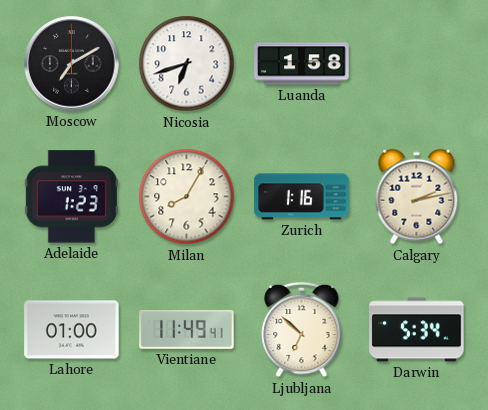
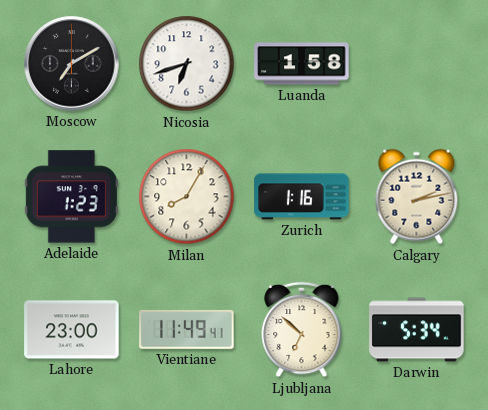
Lahore: 01:00 -> 23:00
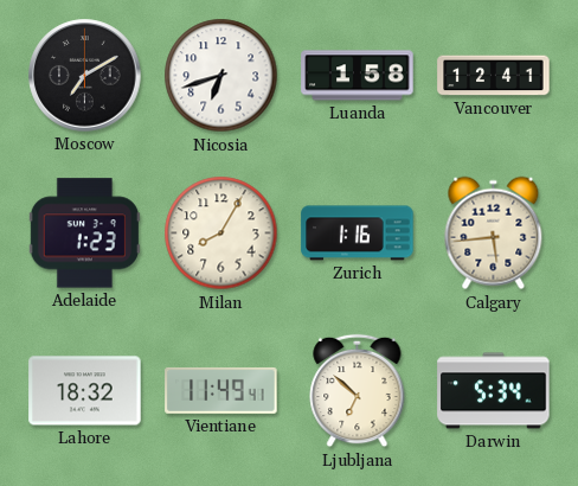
Vancouver: none -> 12:41
Calgary: 2:13 -> 5:44
Lahore: 23:00 -> 18:32
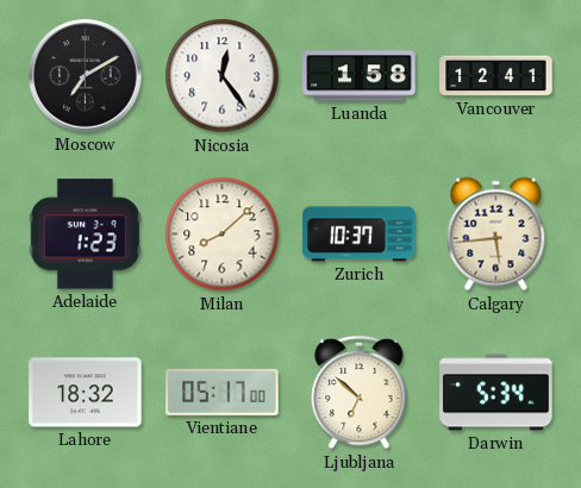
Nicosia: 6:42 -> 12:24
Milan: 8:05 -> 8:08
Zurich: 1:16 -> 10:37
Vientiane: 11:49 -> 05:17
